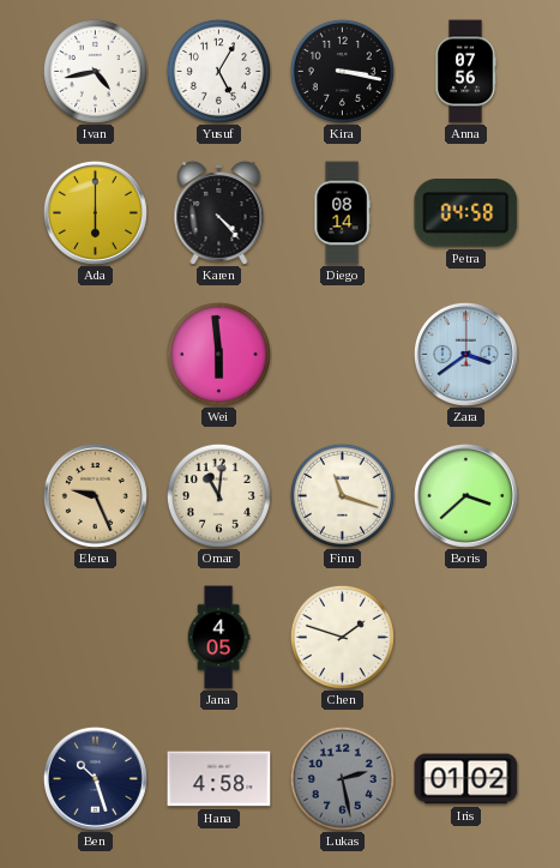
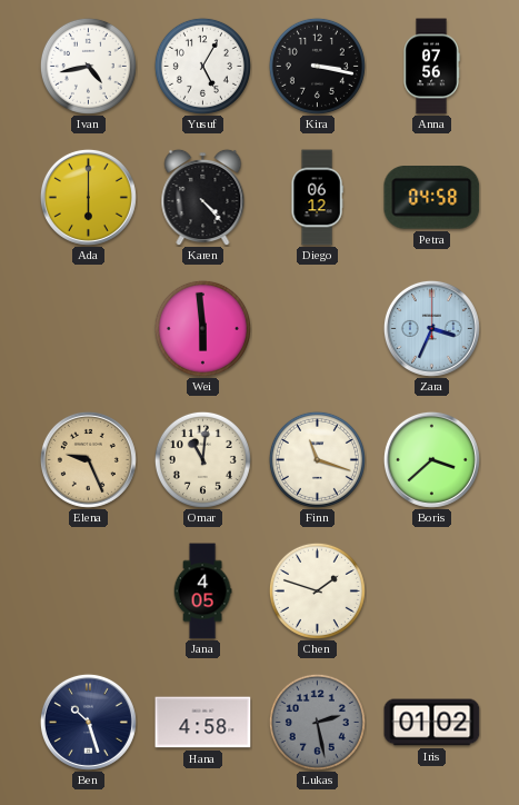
Diego: 08:14 -> 06:12
Zara: 3:39 -> 3:34
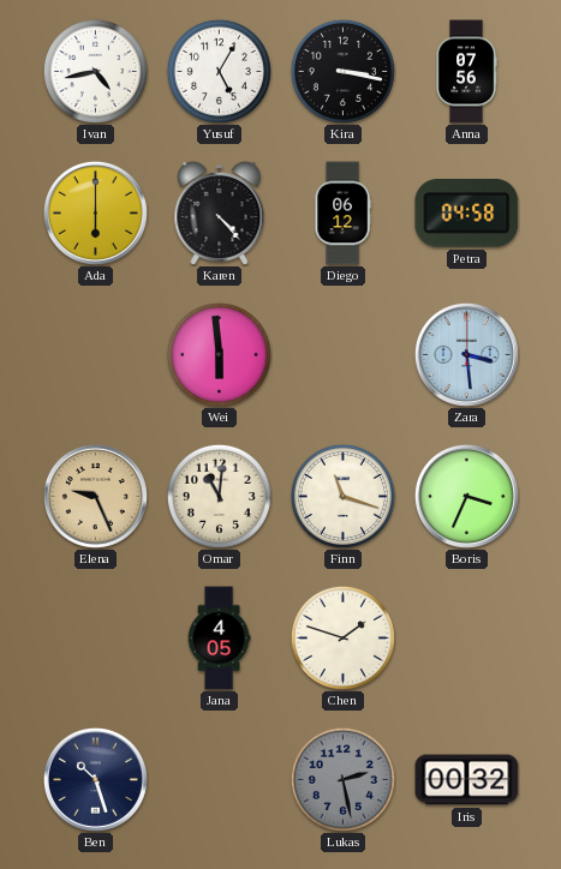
Zara: 3:34 -> 3:29
Boris: 3:38 -> 3:34
Hana: 4:58 -> none
Iris: 01:02 -> 00:32
